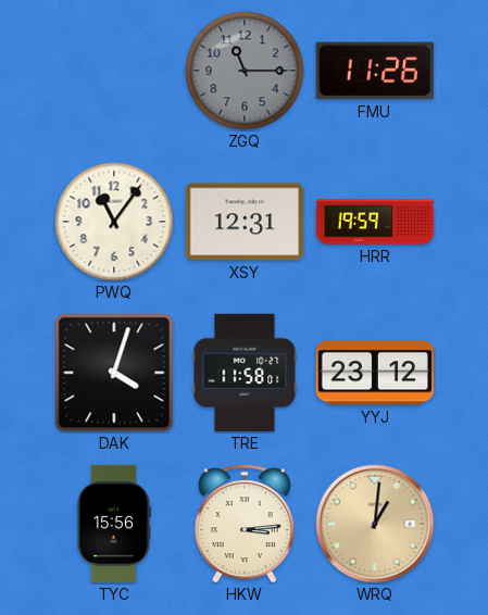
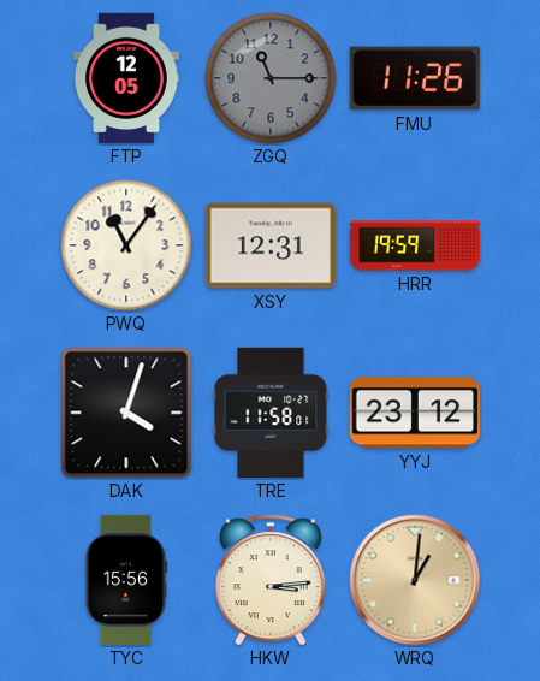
FTP: none -> 12:05
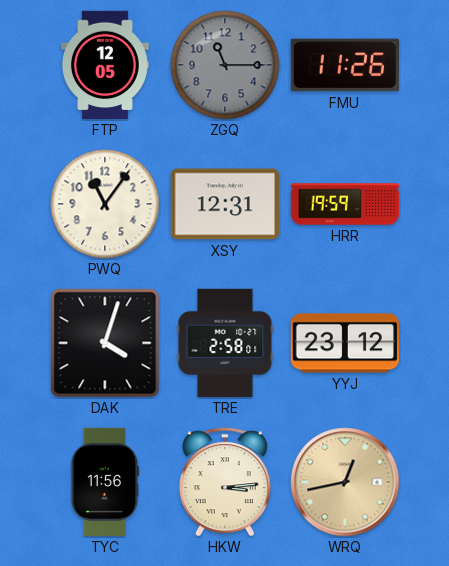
TRE: 11:58 -> 2:58
TYC: 15:56 -> 11:56
WRQ: 1:01 -> 12:43
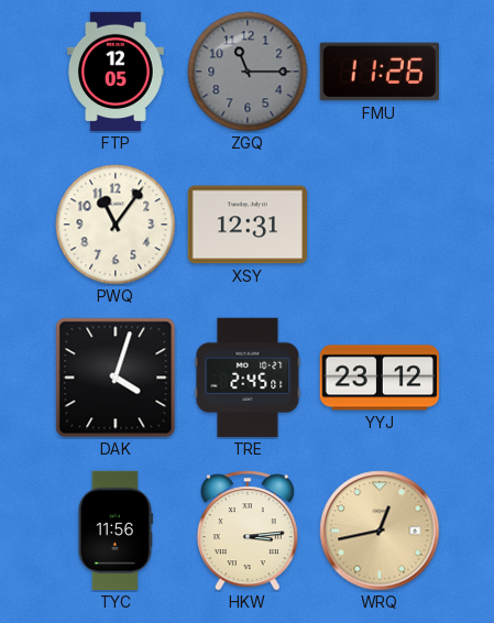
HRR: 19:59 -> none
TRE: 2:58 -> 2:45
